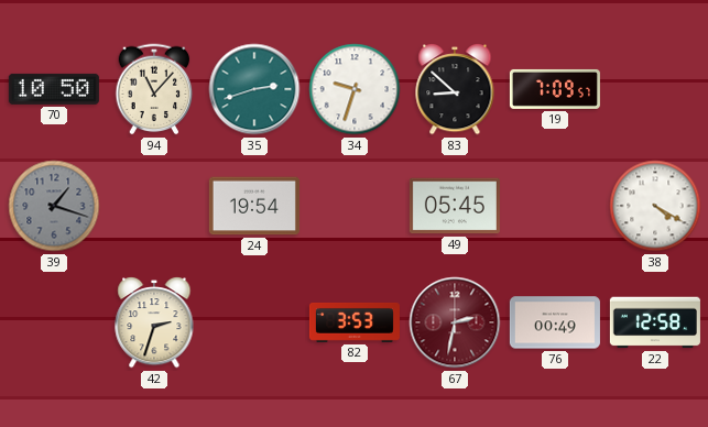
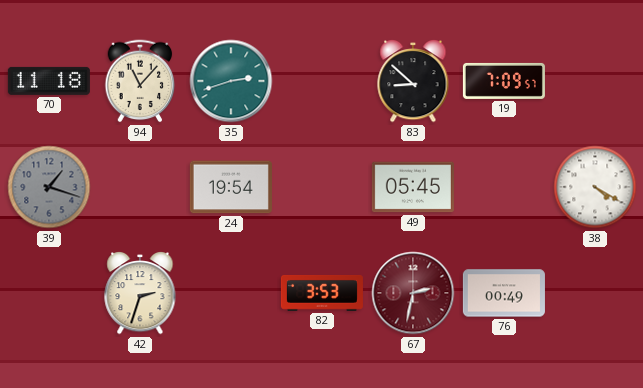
70: 10:50 -> 11:18
34: 9:33 -> none
22: 12:58 -> none
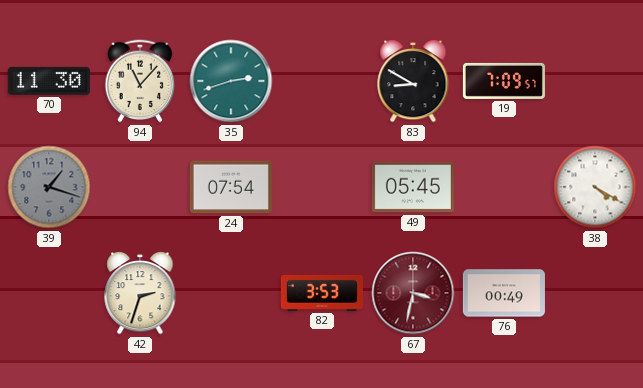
70: 11:18 -> 11:30
83: 8:52 -> 8:50
24: 19:54 -> 07:54
67: 2:32 -> 3:32
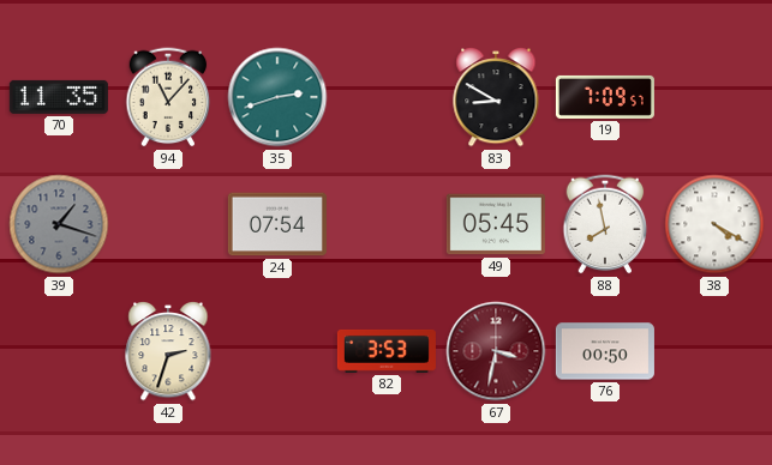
70: 11:30 -> 11:35
88: none -> 7:58
76: 00:49 -> 00:50
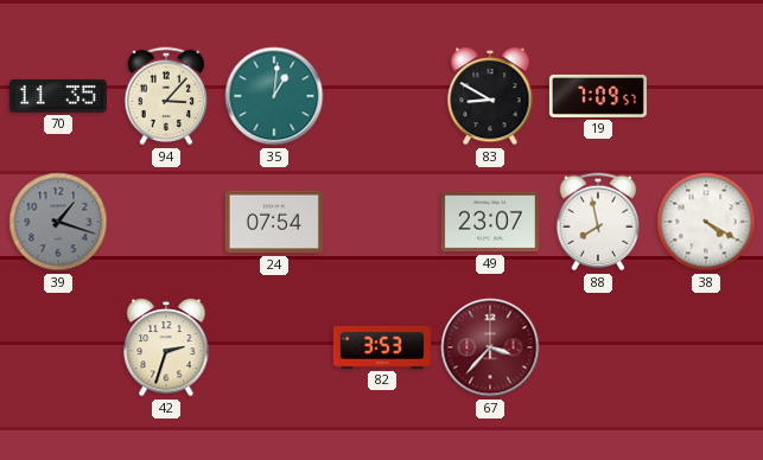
94: 11:07 -> 3:07
35: 2:42 -> 1:01
49: 05:45 -> 23:07
67: 3:32 -> 3:37
76: 00:50 -> none
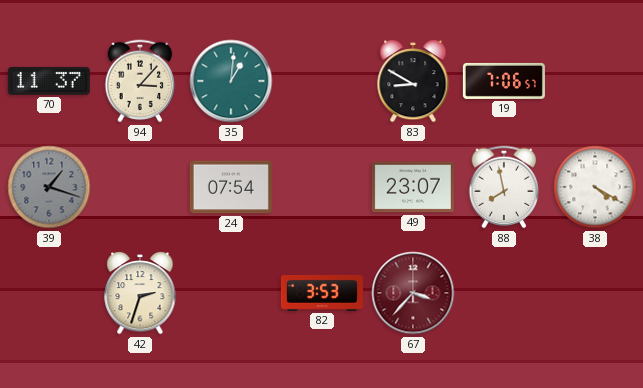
70: 11:35 -> 11:37
19: 7:09 -> 7:06
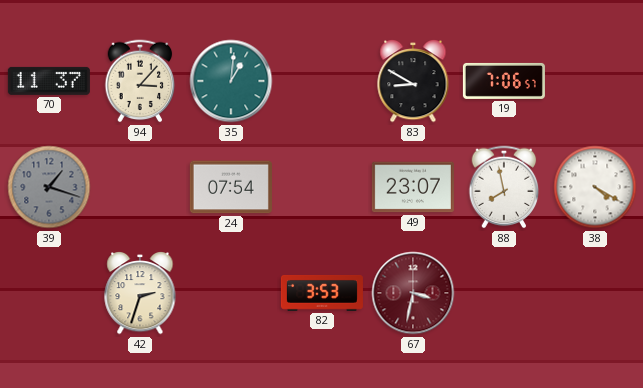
67: 3:37 -> 3:32
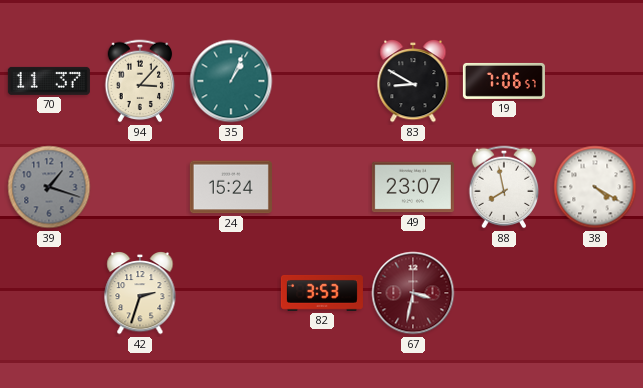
35: 1:01 -> 1:04
24: 07:54 -> 15:24
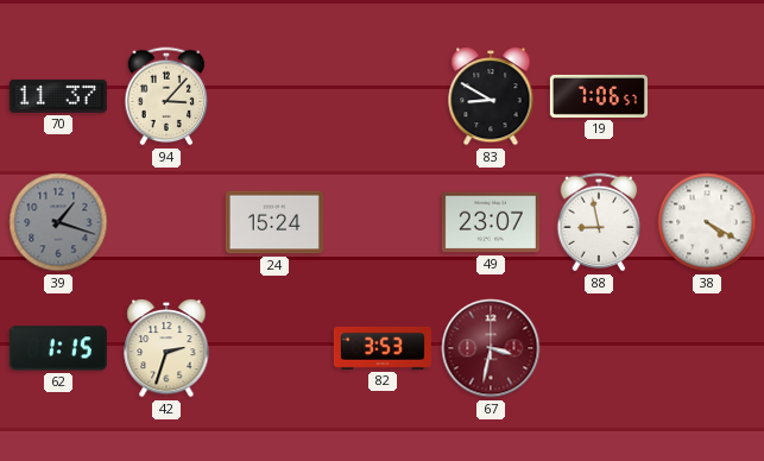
35: 1:04 -> none
88: 7:58 -> 8:58
62: none -> 1:15
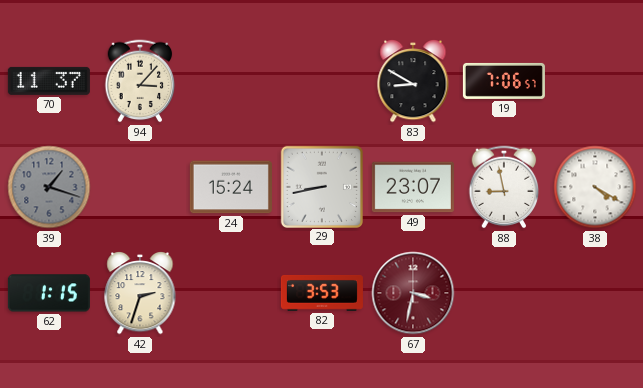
29: none -> 8:43
